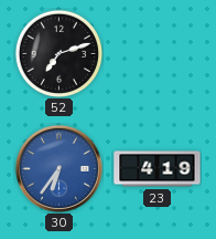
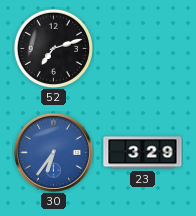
23: 4:19 -> 3:29
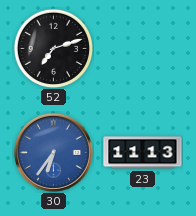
23: 3:29 -> 11:13
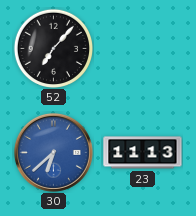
52: 7:12 -> 7:07
30: 6:36 -> 6:38
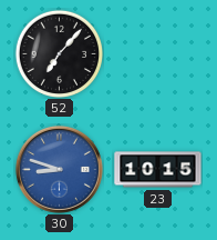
30: 6:38 -> 8:48
23: 11:13 -> 10:15
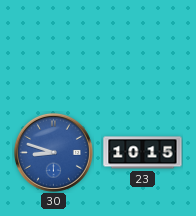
52: 7:07 -> none
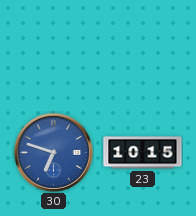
30: 8:48 -> 6:48
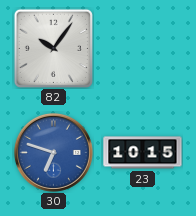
82: none -> 10:06
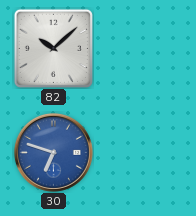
82: 10:06 -> 10:08
23: 10:15 -> none
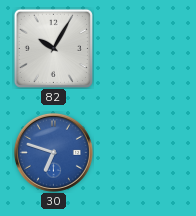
82: 10:08 -> 10:05
